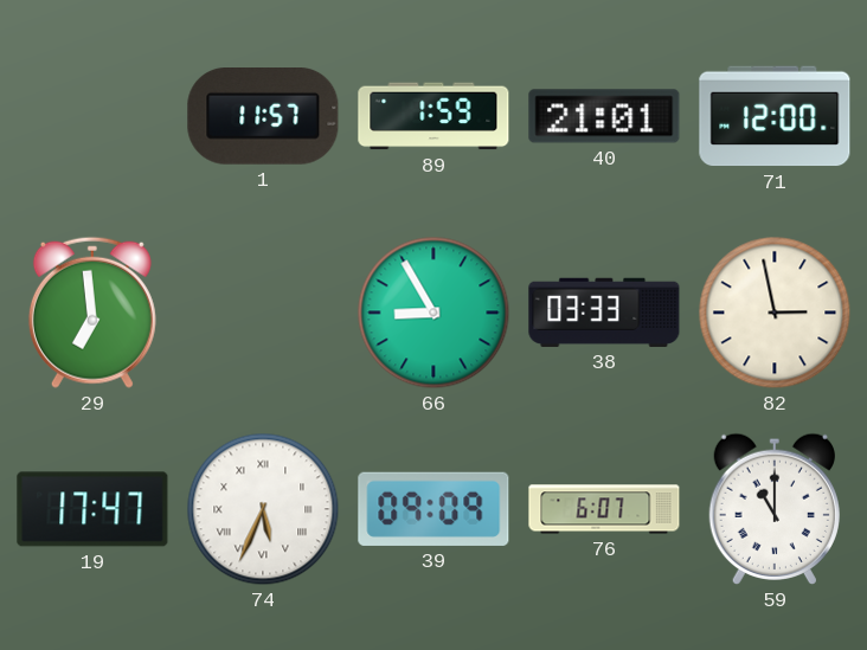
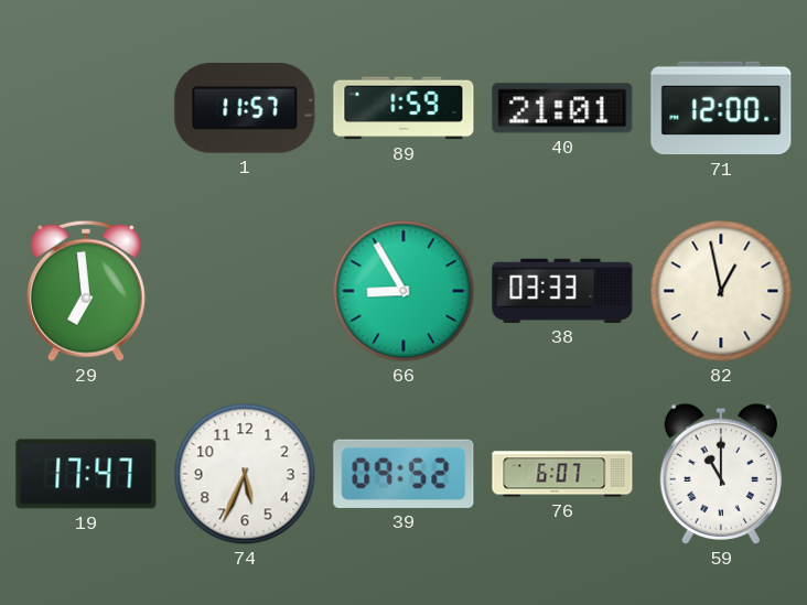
82: 2:58 -> 12:58
74 numerals: Roman -> Arabic
39: 09:09 -> 09:52
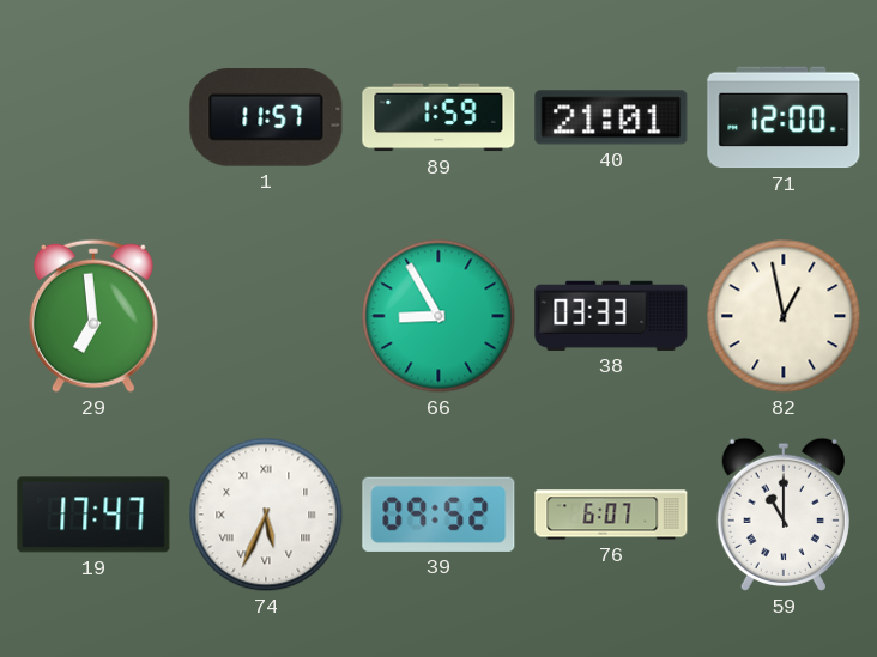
74 numerals: Arabic -> Roman
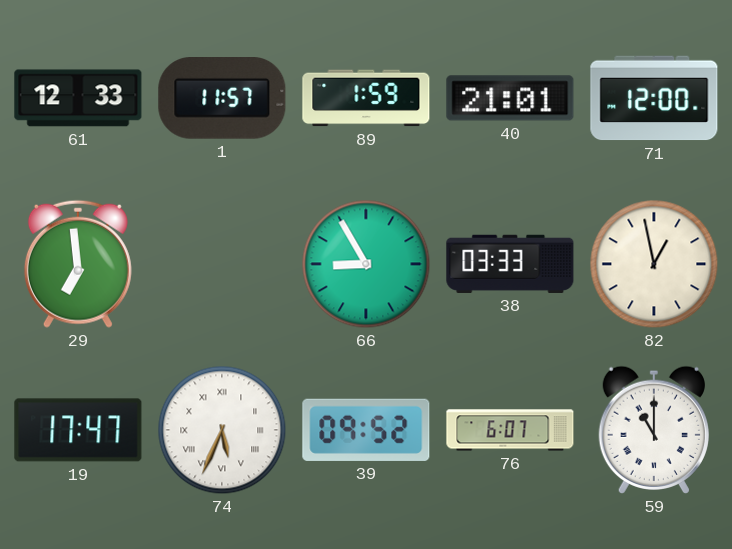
61: none -> 12:33
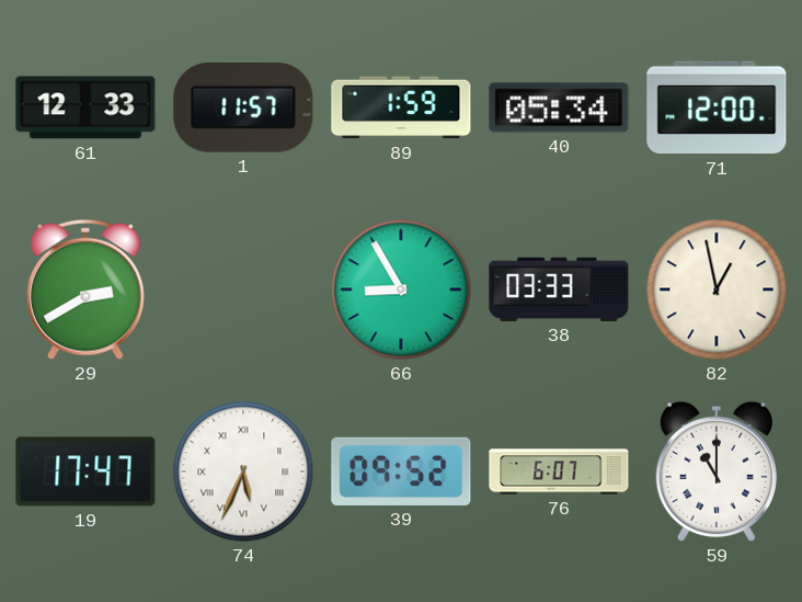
40: 21:01 -> 05:34
29: 6:59 -> 2:40
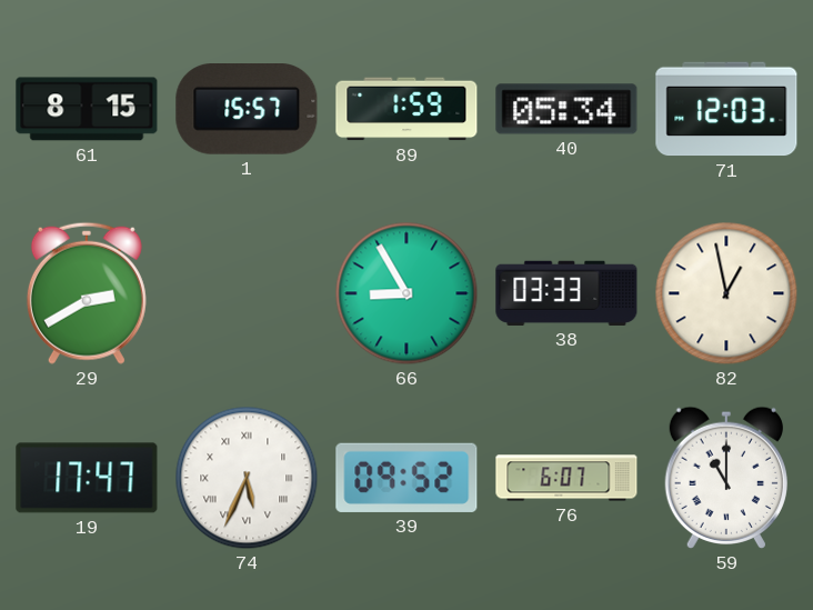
61: 12:33 -> 8:15
1: 11:57 -> 15:57
71: 12:00 -> 12:03
